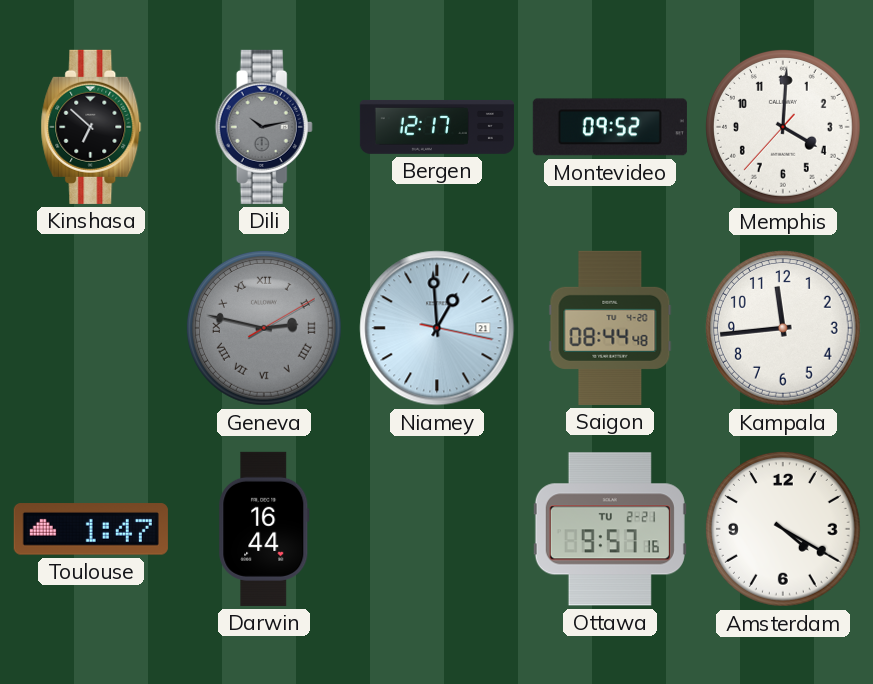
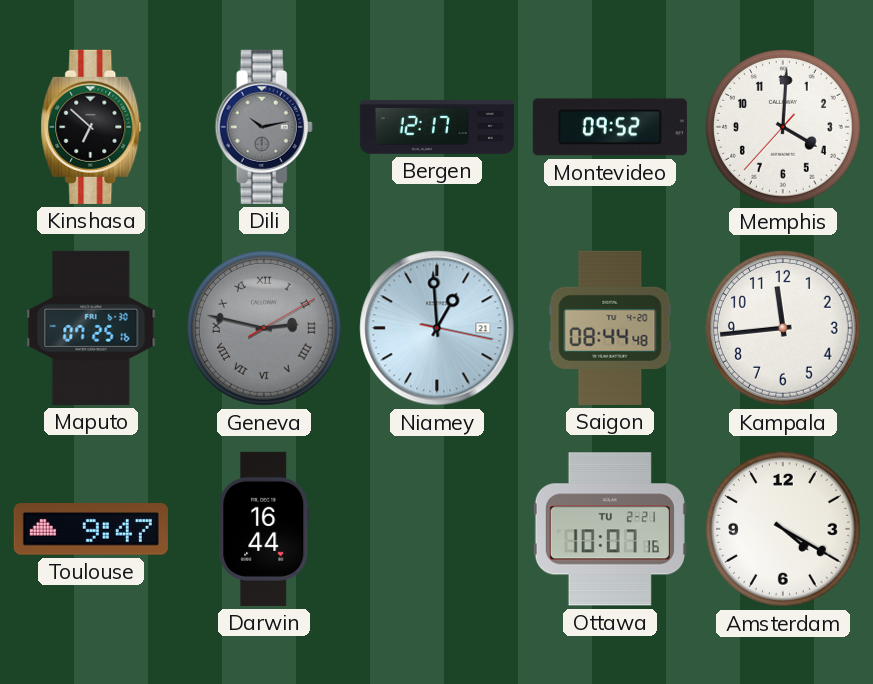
Maputo: none -> 07:25
Toulouse: 1:47 -> 9:47
Ottawa: 9:57 -> 10:07
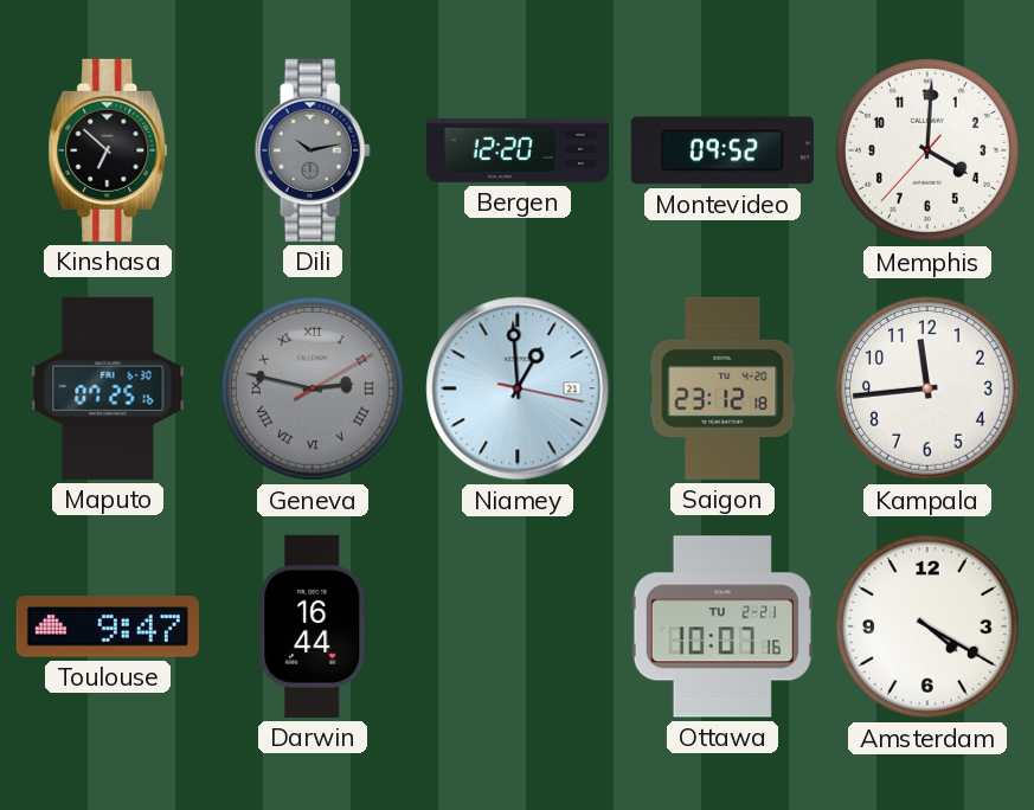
Bergen: 12:17 -> 12:20
Saigon: 08:44 -> 23:12
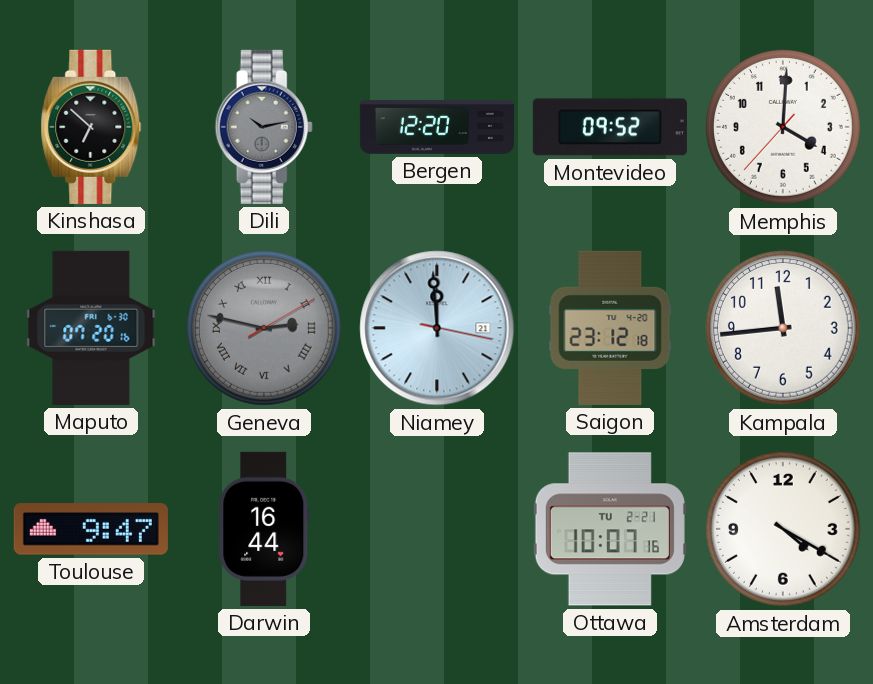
Maputo: 07:25 -> 07:20
Niamey: 12:59 -> 11:59
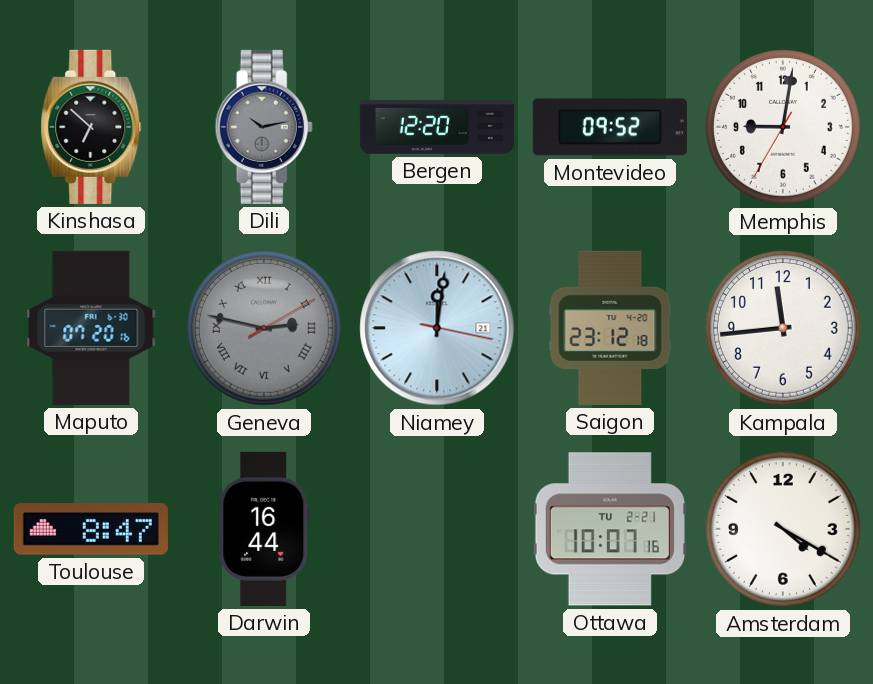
Memphis: 4:00 -> 9:01
Niamey: 11:59 -> 12:01
Toulouse: 9:47 -> 8:47
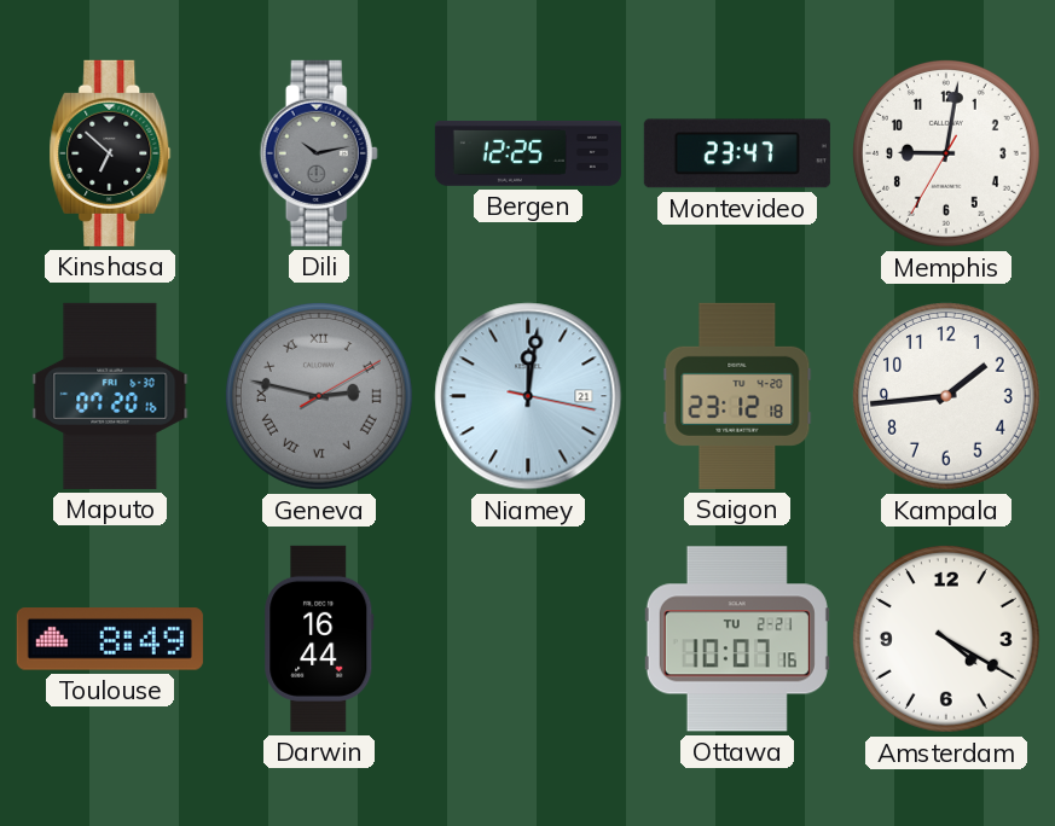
Bergen: 12:20 -> 12:25
Montevideo: 09:52 -> 23:47
Kampala: 11:44 -> 1:44
Toulouse: 8:47 -> 8:49
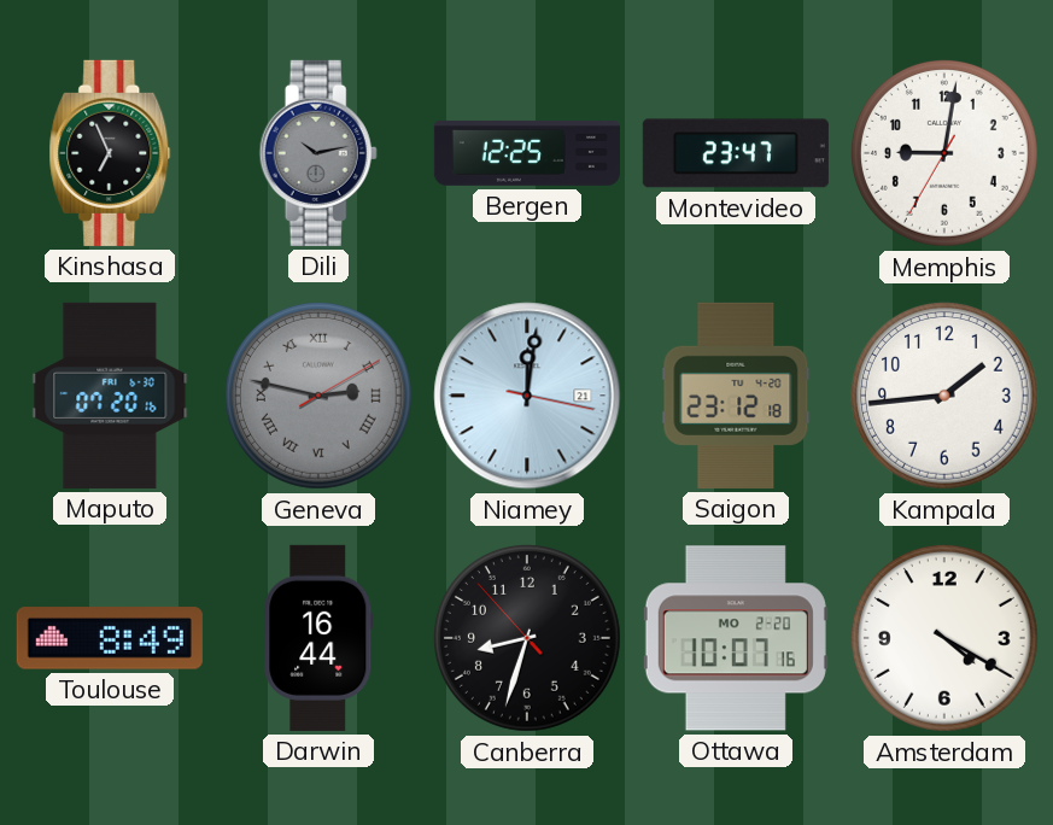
Kinshasa: 6:52 -> 6:56
Canberra: none -> 8:32
Ottawa date: TU 2-21 -> MO 2-20
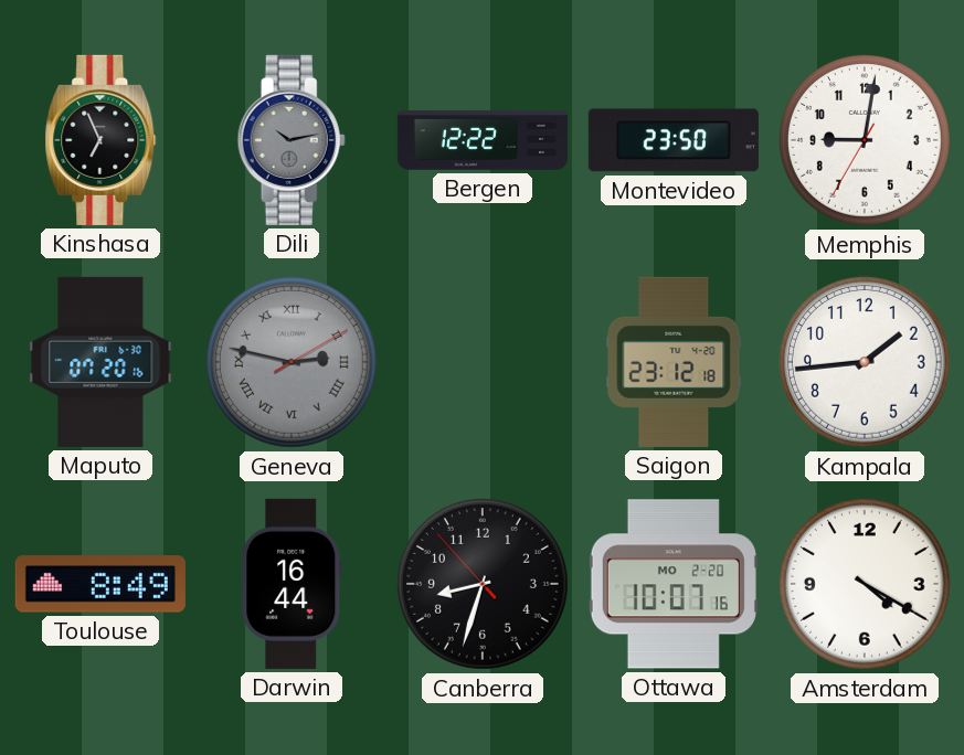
Bergen: 12:25 -> 12:22
Montevideo: 23:47 -> 23:50
Niamey: 12:01 -> none
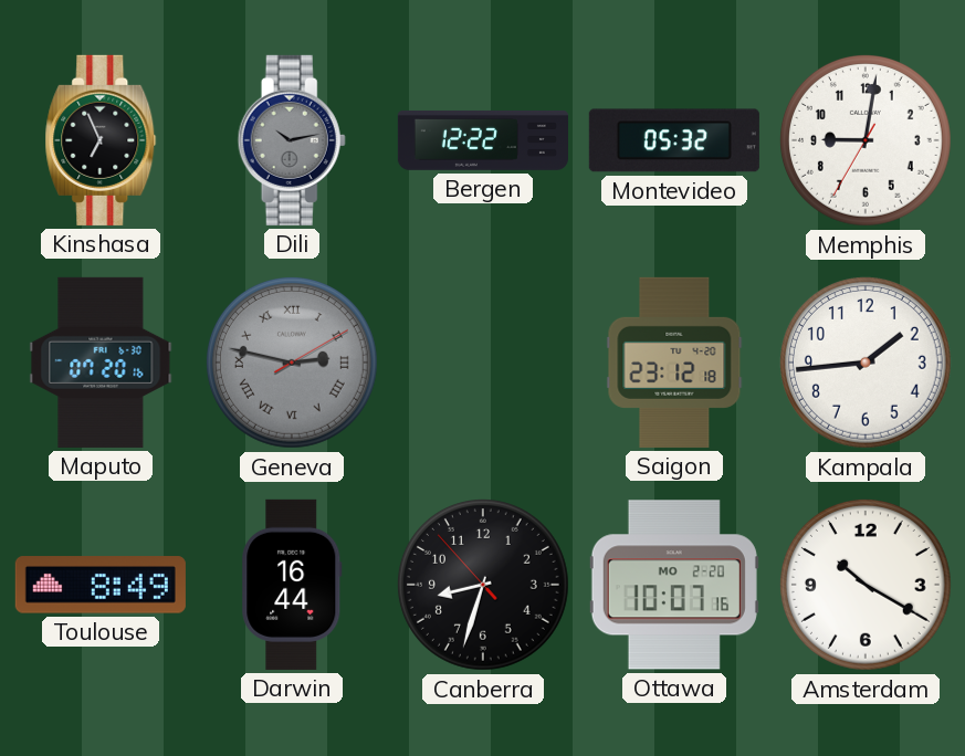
Montevideo: 23:50 -> 05:32
Amsterdam: 4:20 -> 10:20
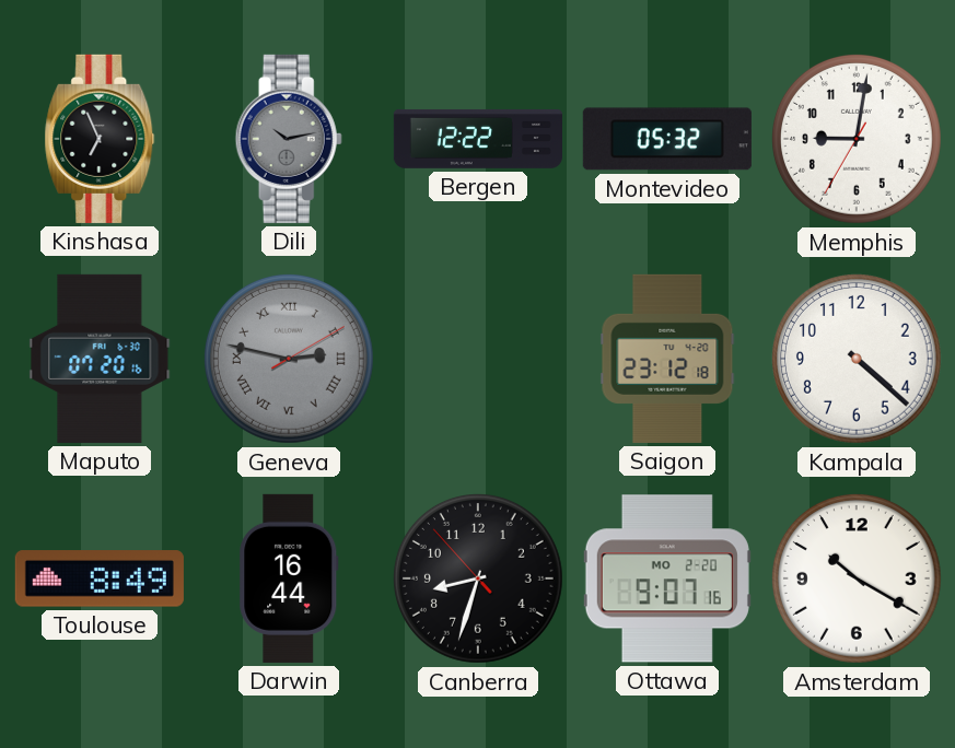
Kampala: 1:44 -> 4:22
Ottawa: 10:07 -> 9:07
